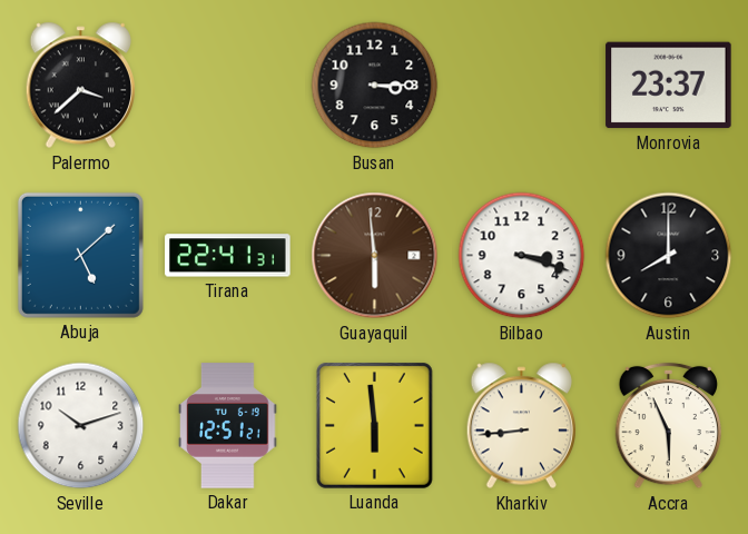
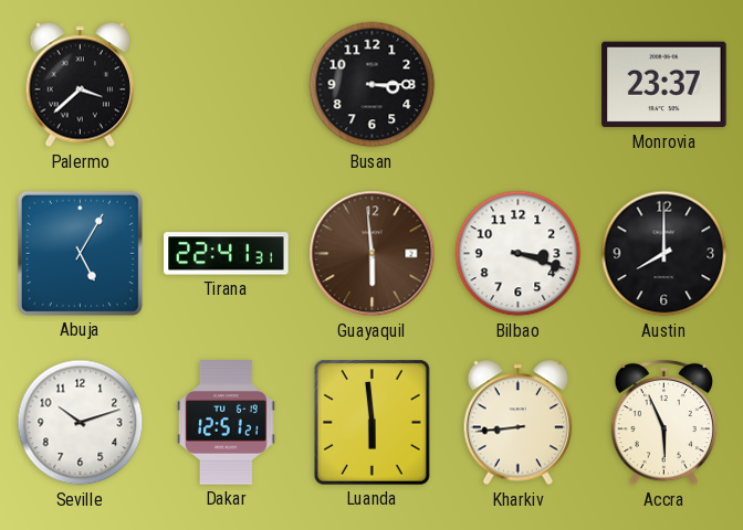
Abuja: 5:08 -> 5:05
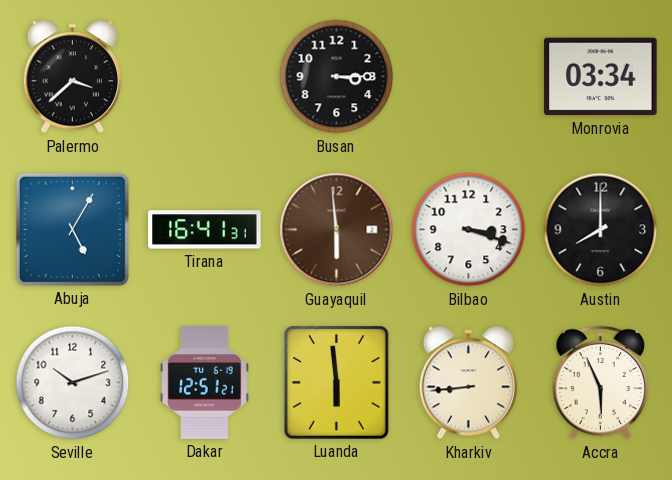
Monrovia: 23:37 -> 03:34
Tirana: 22:41 -> 16:41
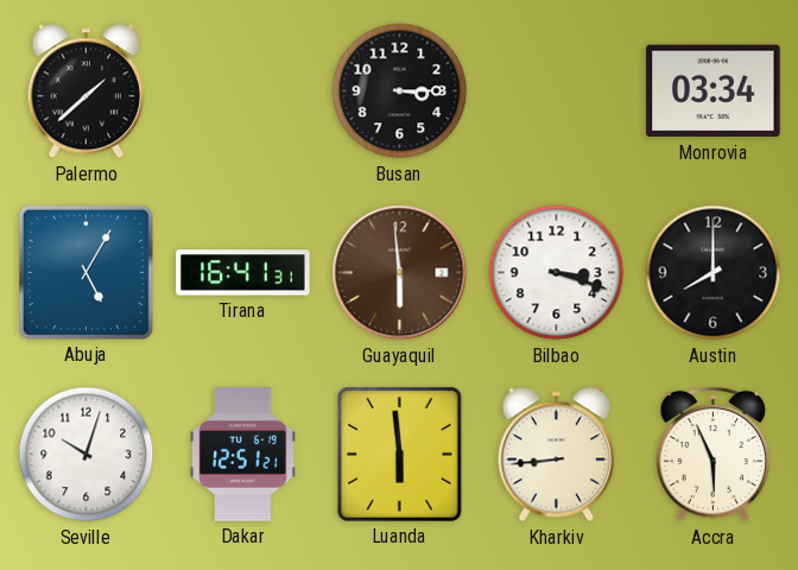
Palermo: 3:38 -> 1:38
Seville: 10:12 -> 10:03
